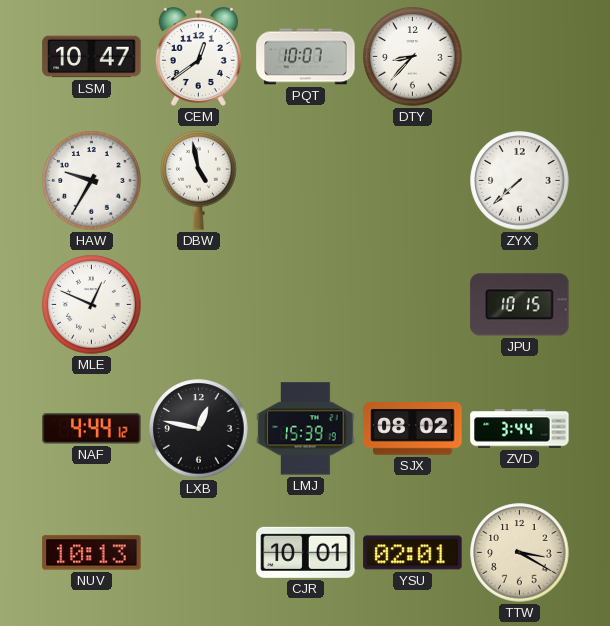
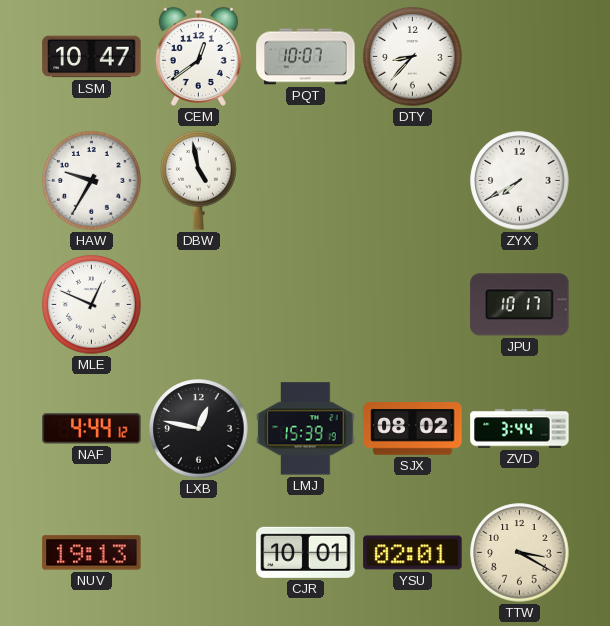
ZYX: 7:38 -> 7:40
JPU: 10:15 -> 10:17
NUV: 10:13 -> 19:13
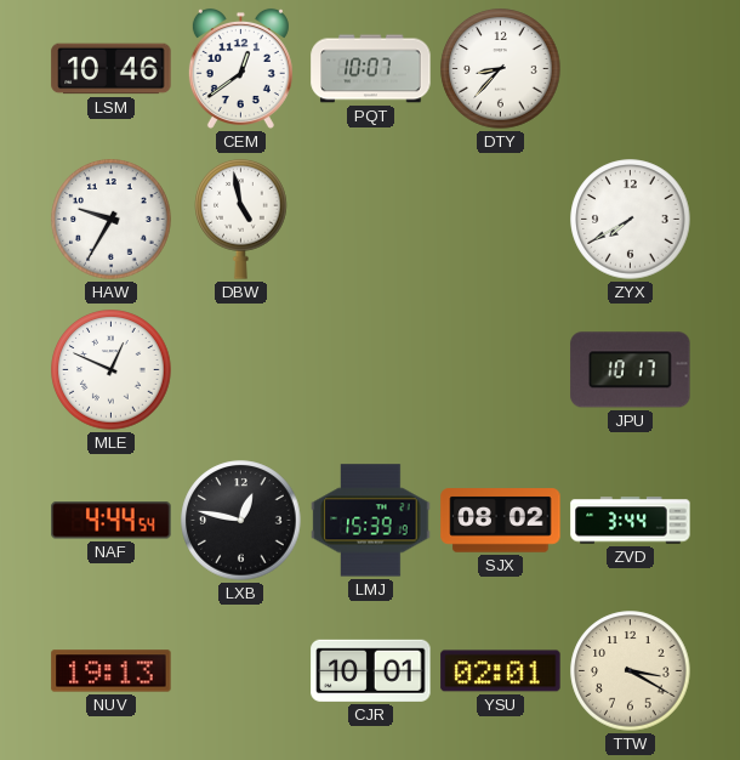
LSM: 10:47 -> 10:46
NAF: 4:44:12 -> 4:44:54
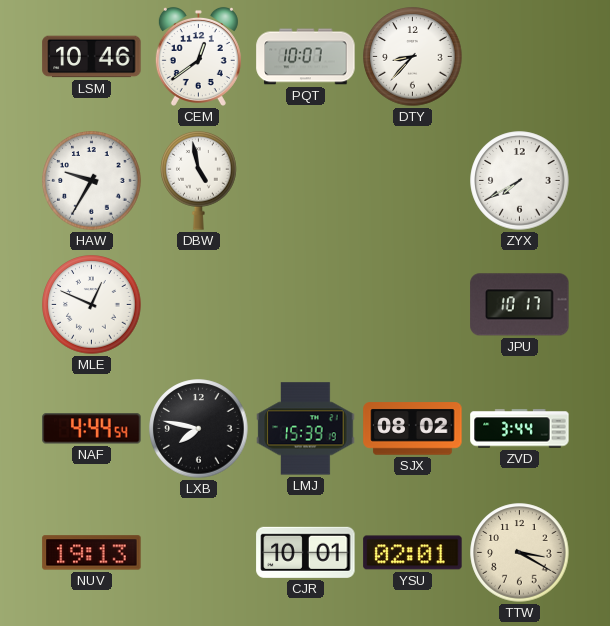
LXB: 12:47 -> 7:47
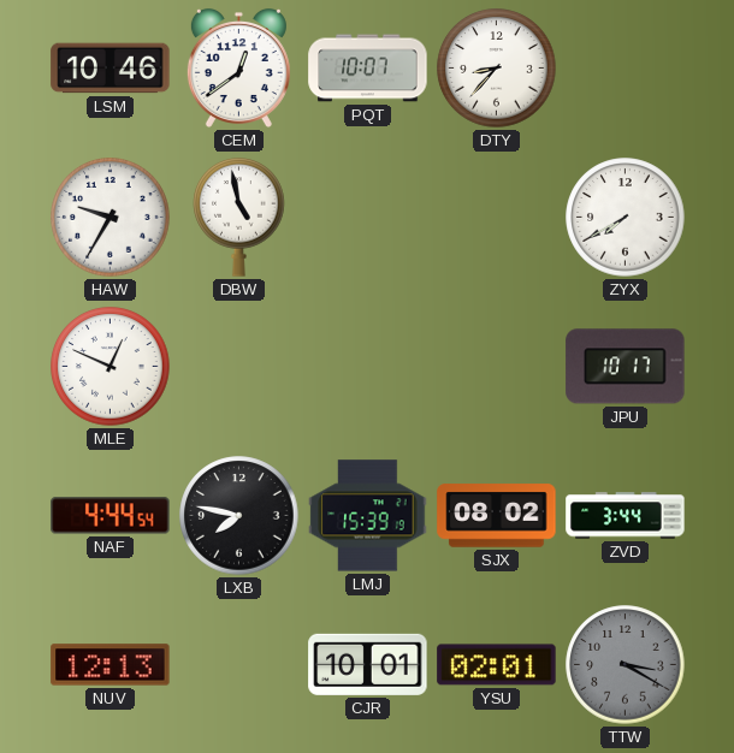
NUV: 19:13 -> 12:13
TTW dial: cream -> grey
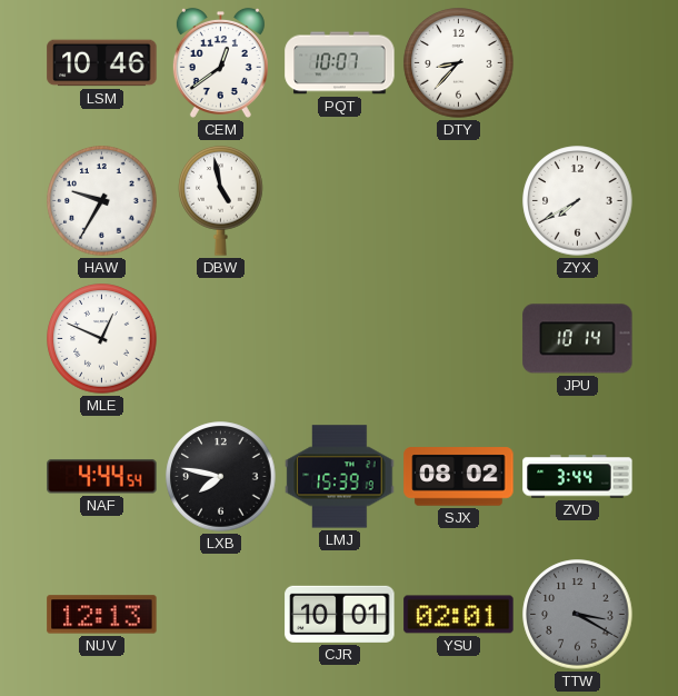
JPU: 10:17 -> 10:14
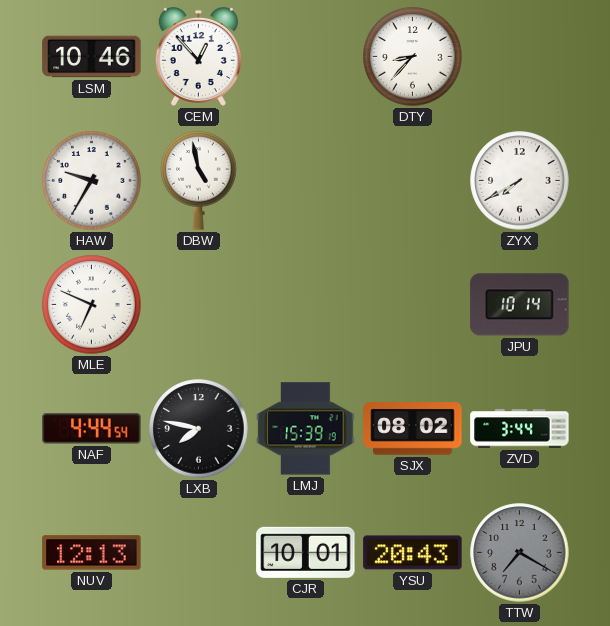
CEM: 12:39 -> 12:53
PQT: 10:07 -> none
MLE: 12:49 -> 6:49
YSU: 02:01 -> 20:43
TTW: 3:20 -> 7:20
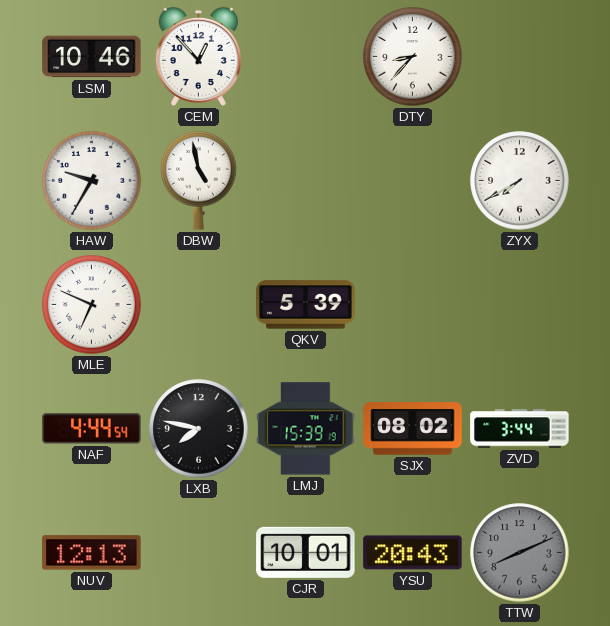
QKV: none -> 5:39
JPU: 10:14 -> none
TTW: 7:20 -> 8:11
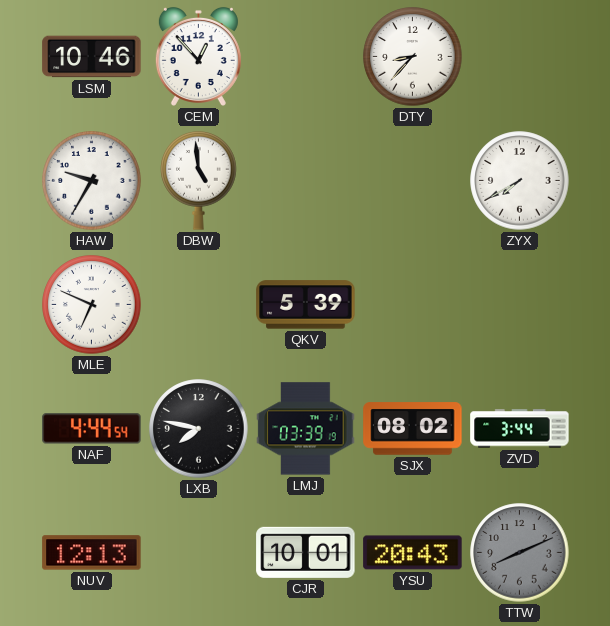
DBW: 4:58 -> 4:59
LMJ: 15:39 -> 03:39
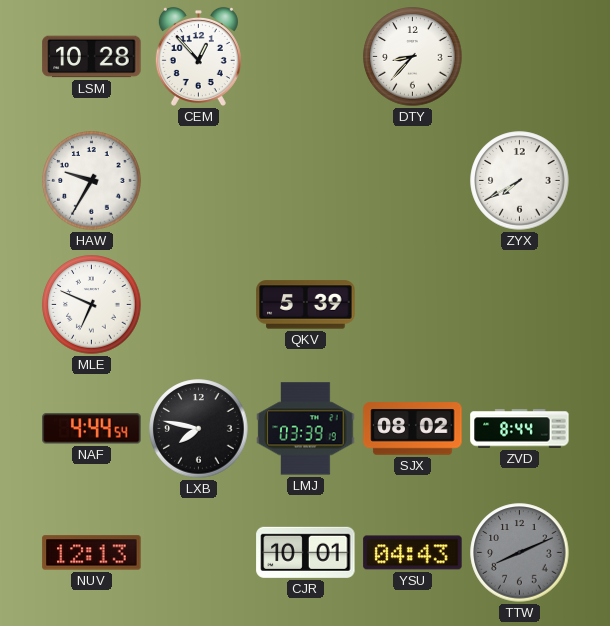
LSM: 10:46 -> 10:28
DBW: 4:59 -> none
ZVD: 3:44 -> 8:44
YSU: 20:43 -> 04:43
